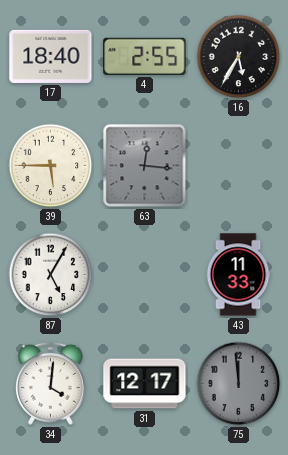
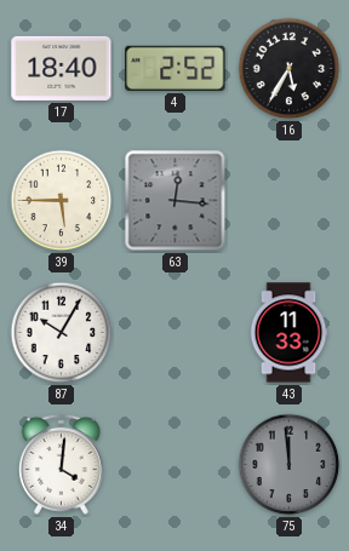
4: 2:55 -> 2:52
87: 5:05 -> 10:05
31: 12:17 -> none
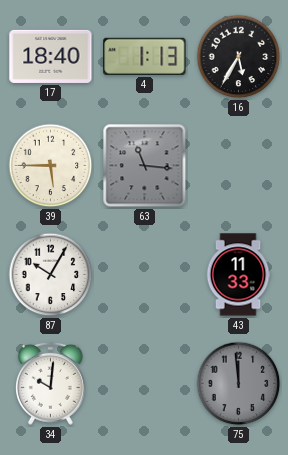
4: 2:52 -> 1:13
63: 12:16 -> 11:16
34: 4:01 -> 10:01
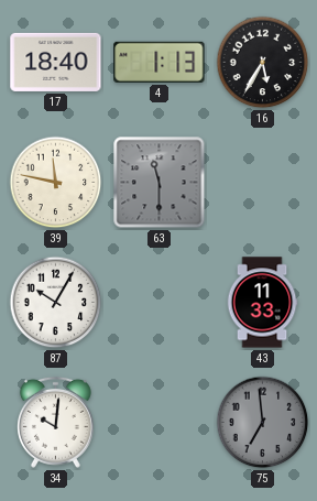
39: 5:45 -> 11:47
63: 11:16 -> 11:30
75: 11:59 -> 6:59
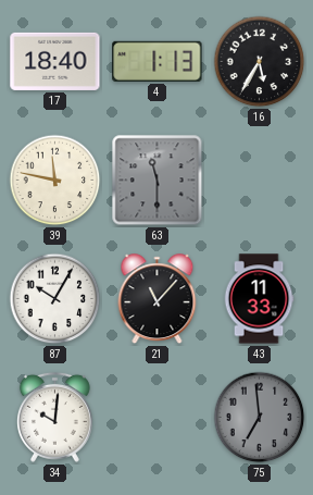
21: none -> 11:07
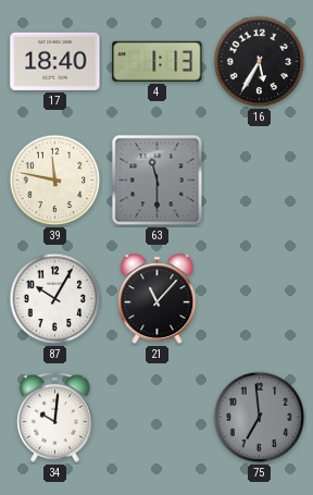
43: 11:33 -> none
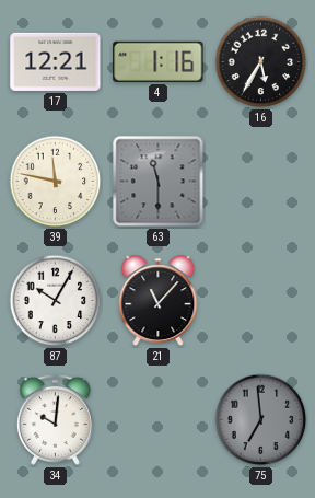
17: 18:40 -> 12:21
4: 1:13 -> 1:16
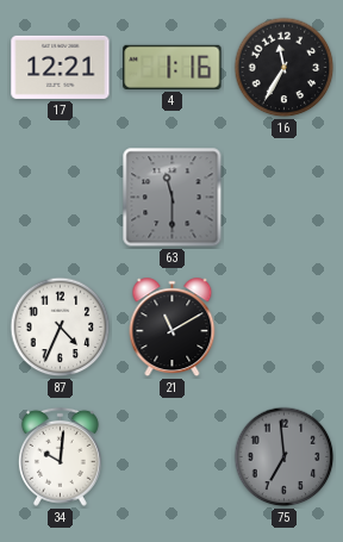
16: 5:35 -> 11:35
39: 11:47 -> none
87: 10:05 -> 4:34
21: 11:07 -> 11:10
